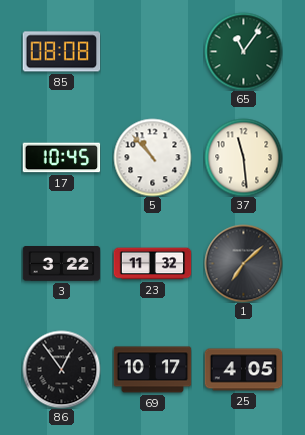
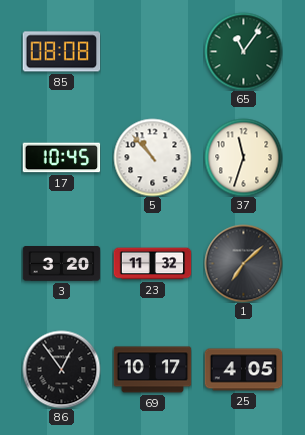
37: 11:29 -> 11:33
3: 3:22 -> 3:20
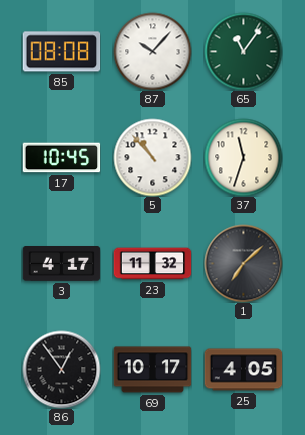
87: none -> 10:07
3: 3:20 -> 4:17
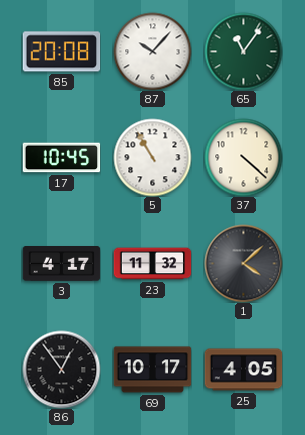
85: 08:08 -> 20:08
5: 10:53 -> 10:55
37: 11:33 -> 4:22
1: 7:08 -> 4:08
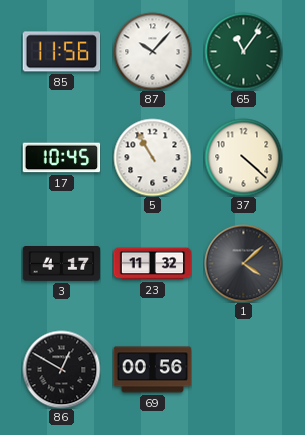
85: 20:08 -> 11:56
86: 12:54 -> 12:50
69: 10:17 -> 00:56
25: 4:05 -> none
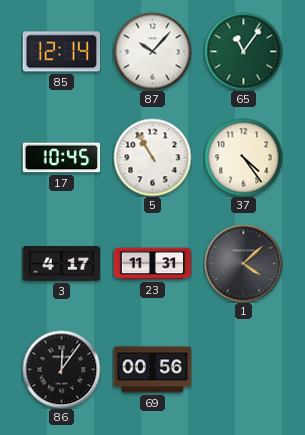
85: 11:56 -> 12:14
37: 4:22 -> 4:24
23: 11:32 -> 11:31
86: 12:50 -> 12:06
